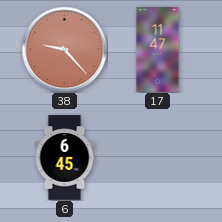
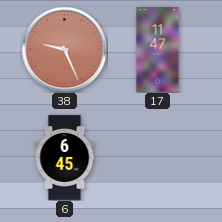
38: 9:23 -> 9:26
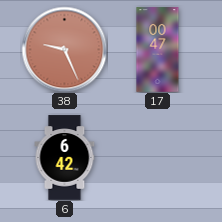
17: 11:47 -> 00:47
6: 6:45 -> 6:42
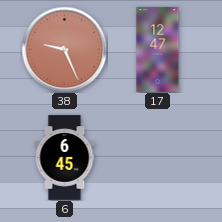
17: 00:47 -> 12:47
6: 6:42 -> 6:45
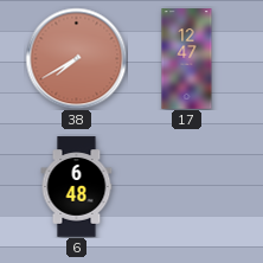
38: 9:26 -> 7:40
6: 6:45 -> 6:48
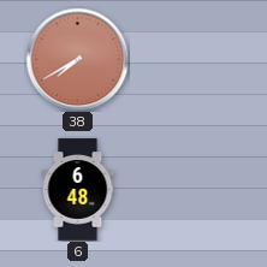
17: 12:47 -> none
